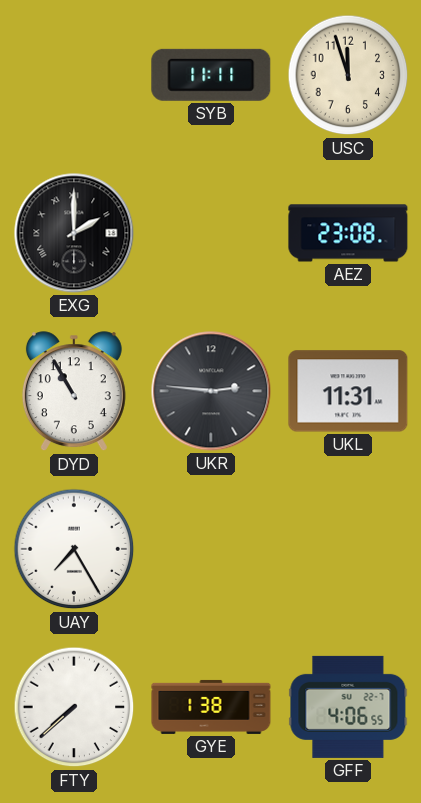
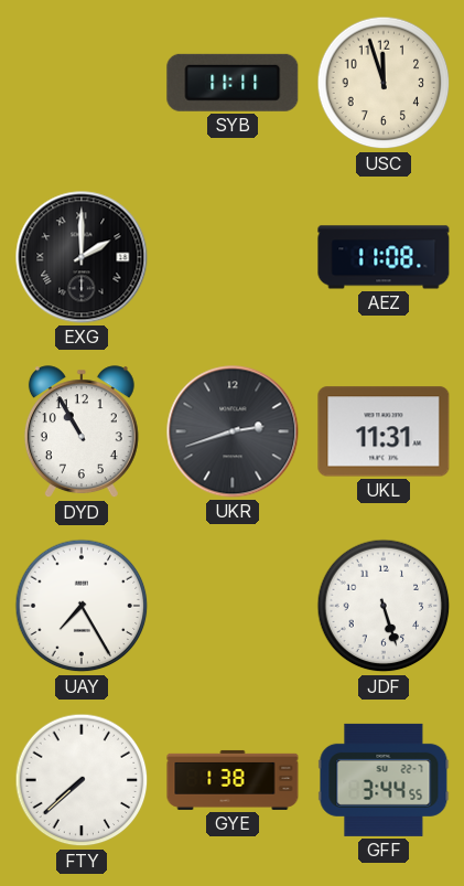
AEZ: 23:08 -> 11:08
UKR: 2:46 -> 2:42
JDF: none -> 5:27
GFF: 4:06 -> 3:44
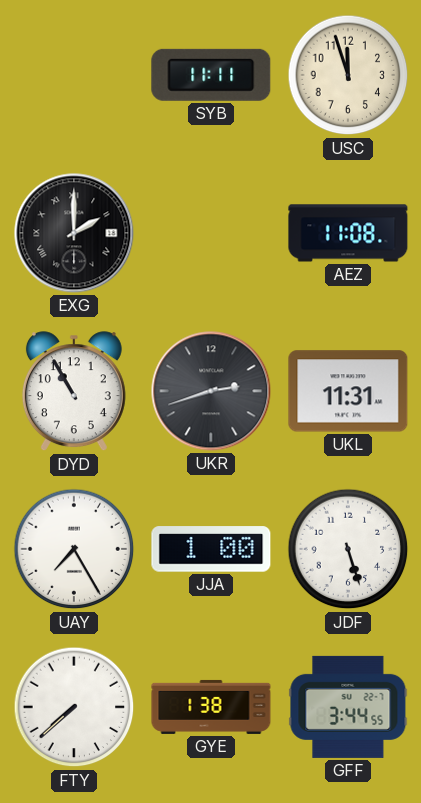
JJA: none -> 1:00
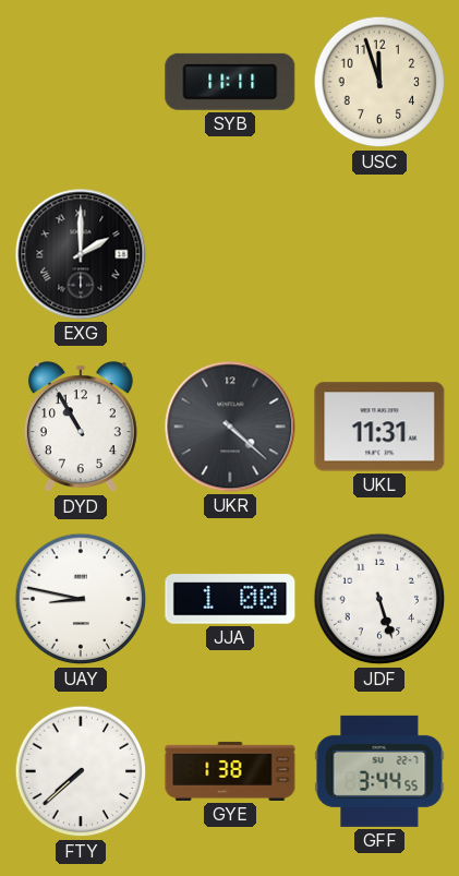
AEZ: 11:08 -> none
UKR: 2:42 -> 4:22
UAY: 7:25 -> 8:47
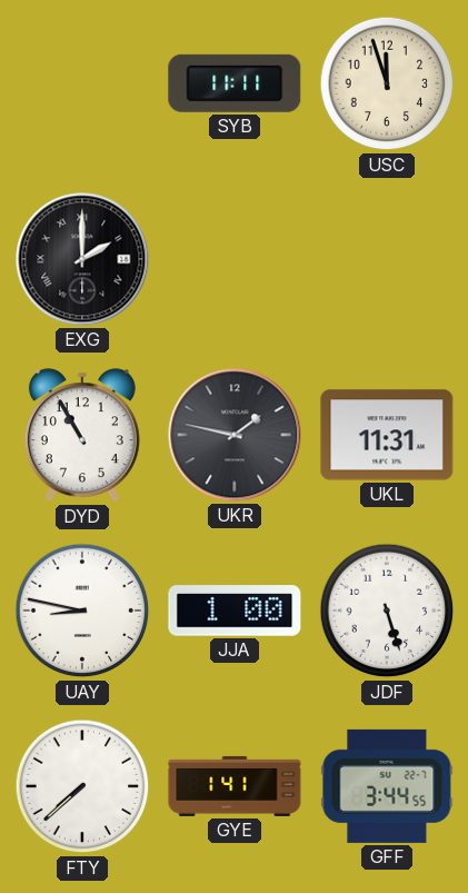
UKR: 4:22 -> 1:47
GYE: 1:38 -> 1:41
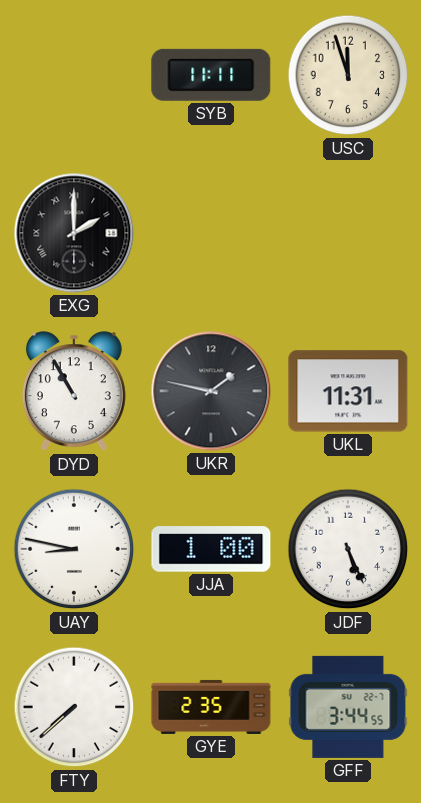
JDF: 5:27 -> 5:26
GYE: 1:41 -> 2:35
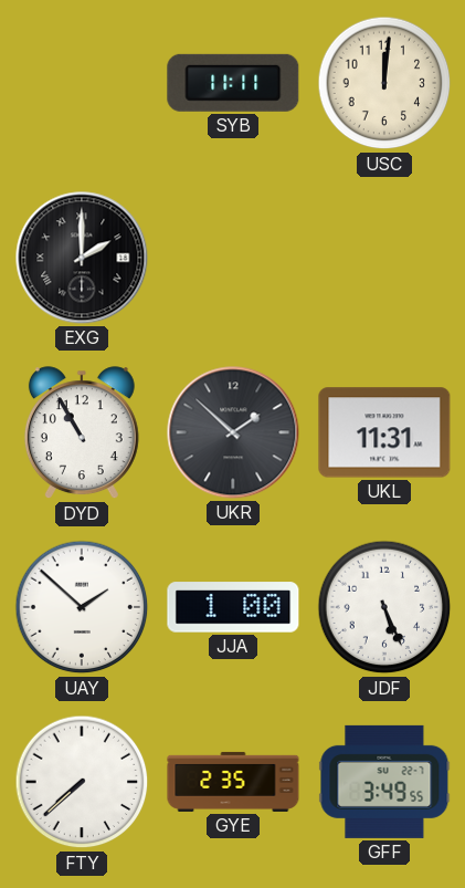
USC: 11:57 -> 12:01
UKR: 1:47 -> 1:52
UAY: 8:47 -> 1:52
GFF: 3:44 -> 3:49
